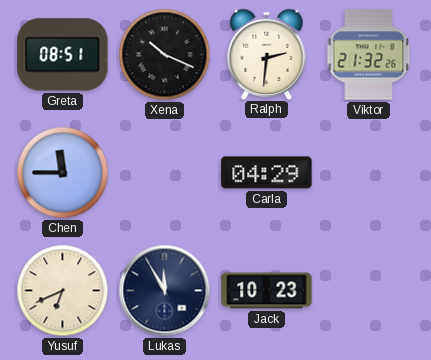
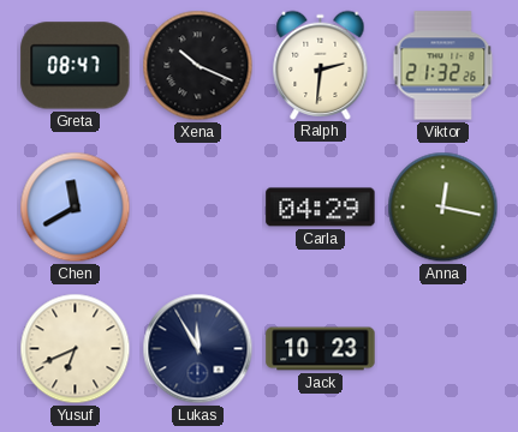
Greta: 08:51 -> 08:47
Chen: 11:45 -> 11:40
Anna: none -> 12:17
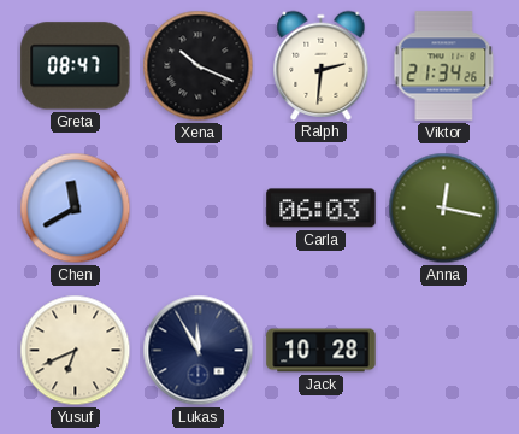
Viktor: 21:32 -> 21:34
Carla: 04:29 -> 06:03
Jack: 10:23 -> 10:28
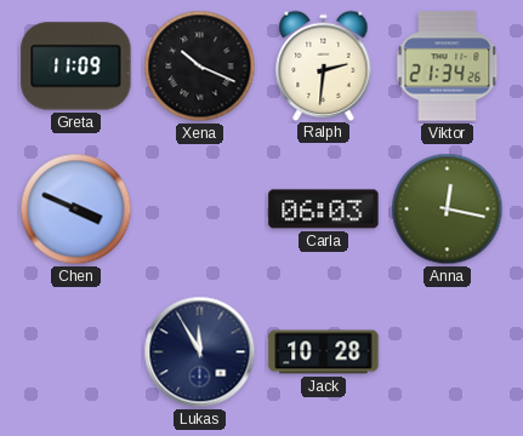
Greta: 08:47 -> 11:09
Chen: 11:40 -> 3:49
Yusuf: 6:41 -> none
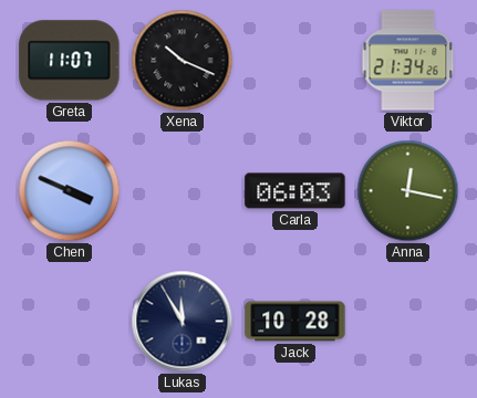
Greta: 11:09 -> 11:07
Ralph: 2:31 -> none
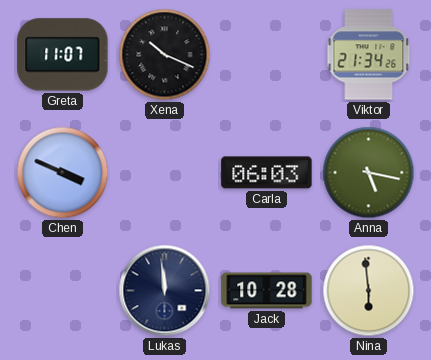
Anna: 12:17 -> 5:17
Lukas: 11:55 -> 11:59
Nina: none -> 5:59
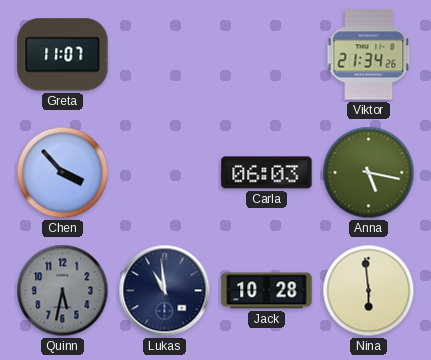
Xena: 10:19 -> none
Chen: 3:49 -> 3:53
Quinn: none -> 5:32
Lukas: 11:59 -> 10:59
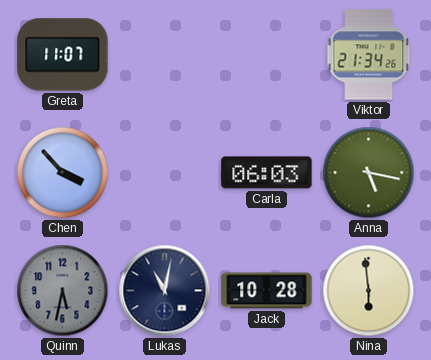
Lukas: 10:59 -> 11:02
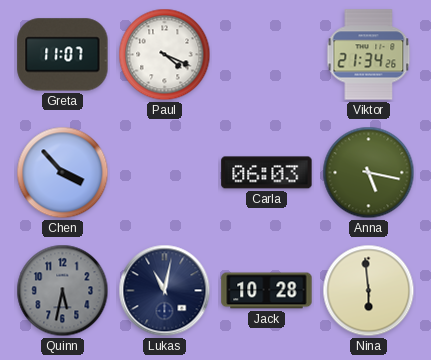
Paul: none -> 4:19
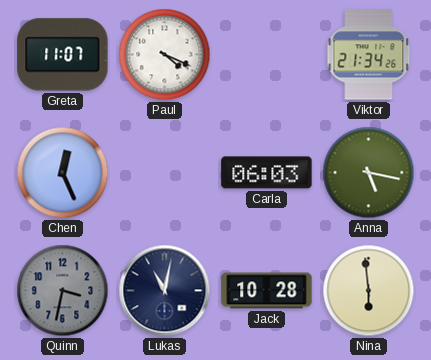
Chen: 3:53 -> 12:26
Quinn: 5:32 -> 3:32
